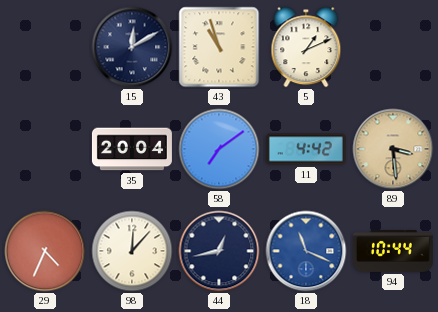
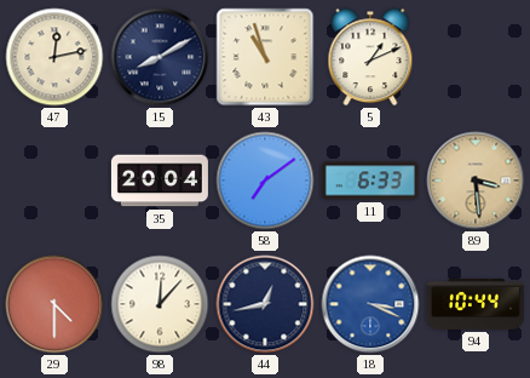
47: none -> 12:13
15: 12:10 -> 8:10
11: 4:42 -> 6:33
29: 4:34 -> 4:30
18: 11:19 -> 3:19
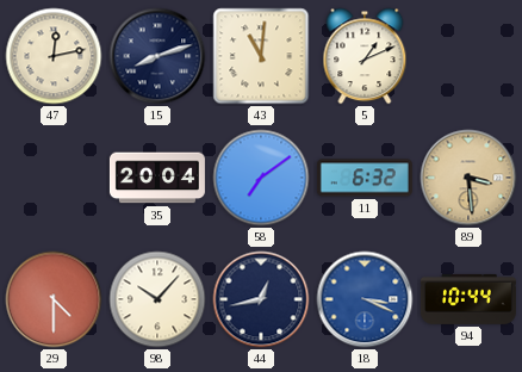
15: 8:10 -> 8:12
43: 10:57 -> 11:01
11: 6:33 -> 6:32
98: 12:07 -> 10:07
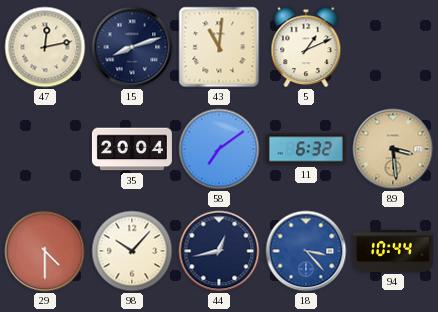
18: 3:19 -> 3:23
